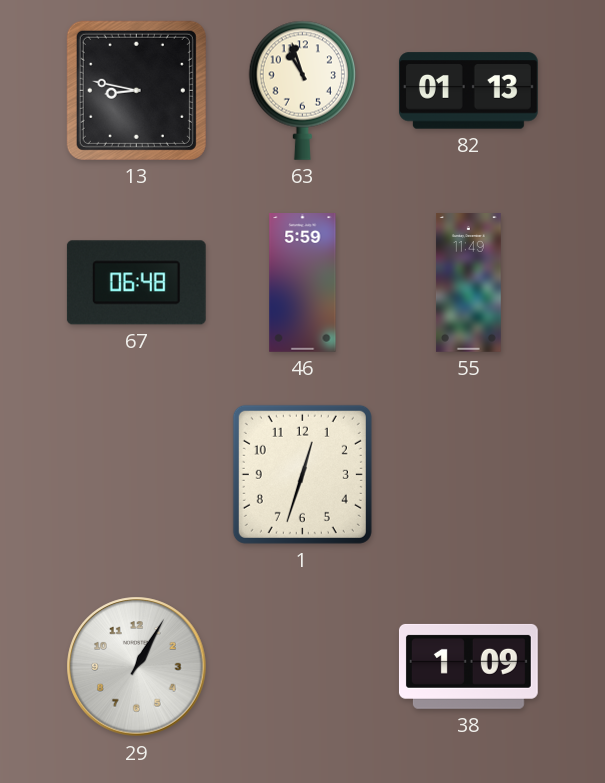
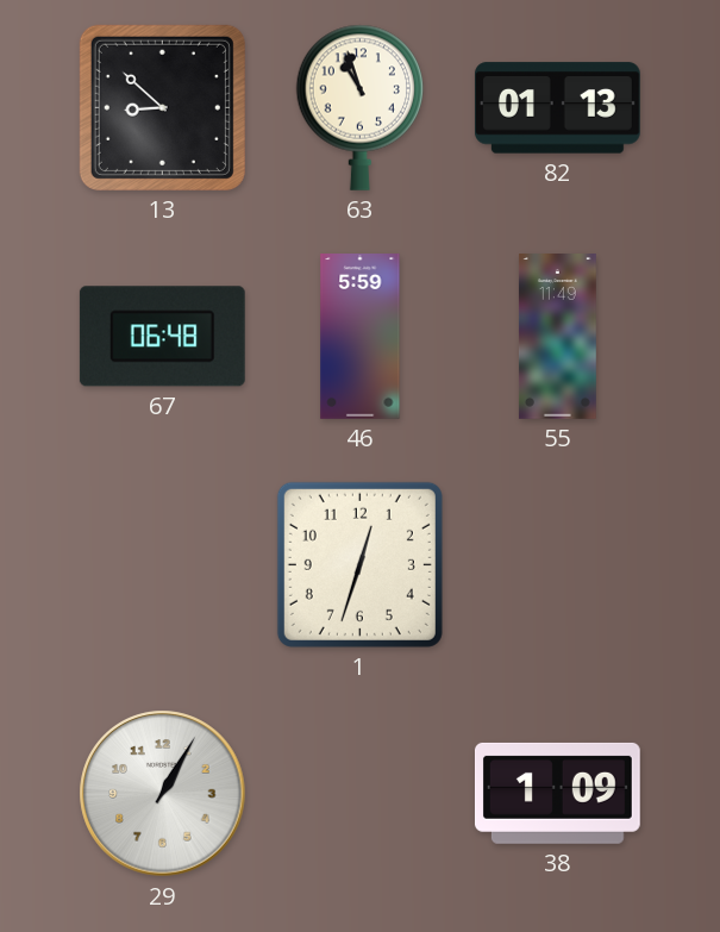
13: 8:47 -> 8:52
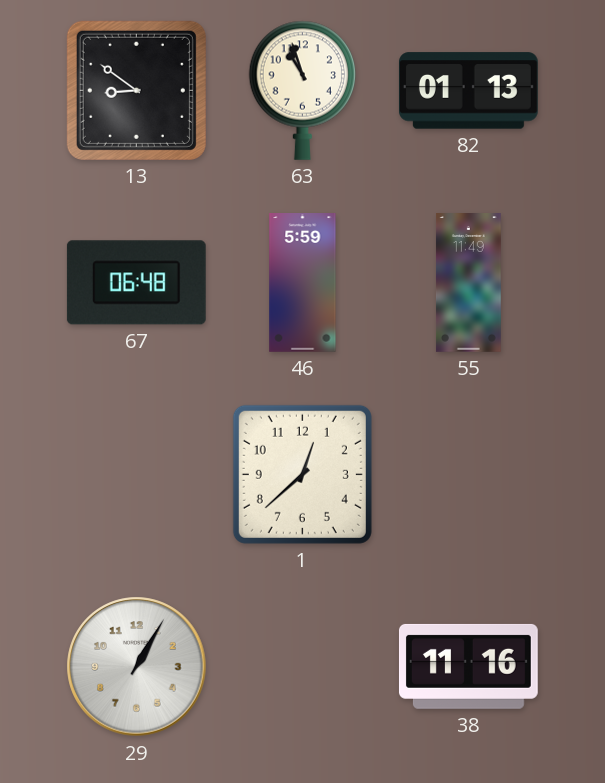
13: 8:52 -> 8:51
1: 12:33 -> 12:38
38: 1:09 -> 11:16
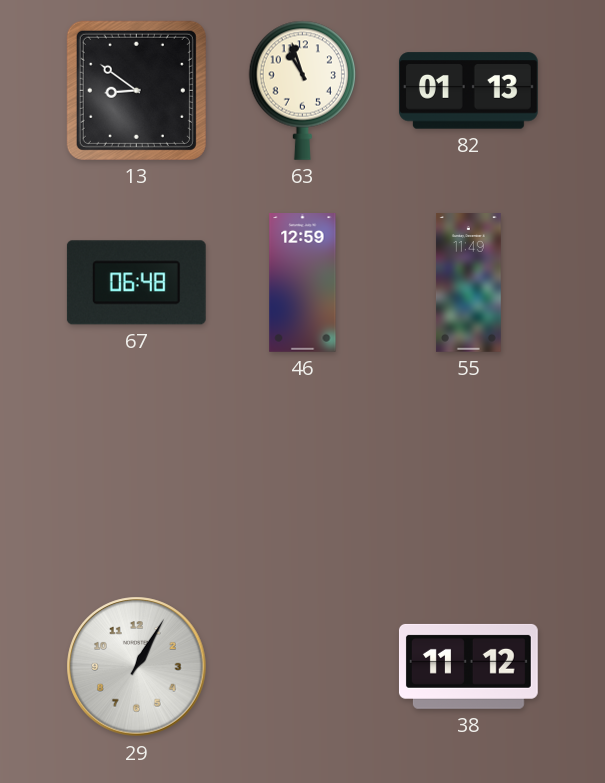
46: 5:59 -> 12:59
1: 12:38 -> none
38: 11:16 -> 11:12
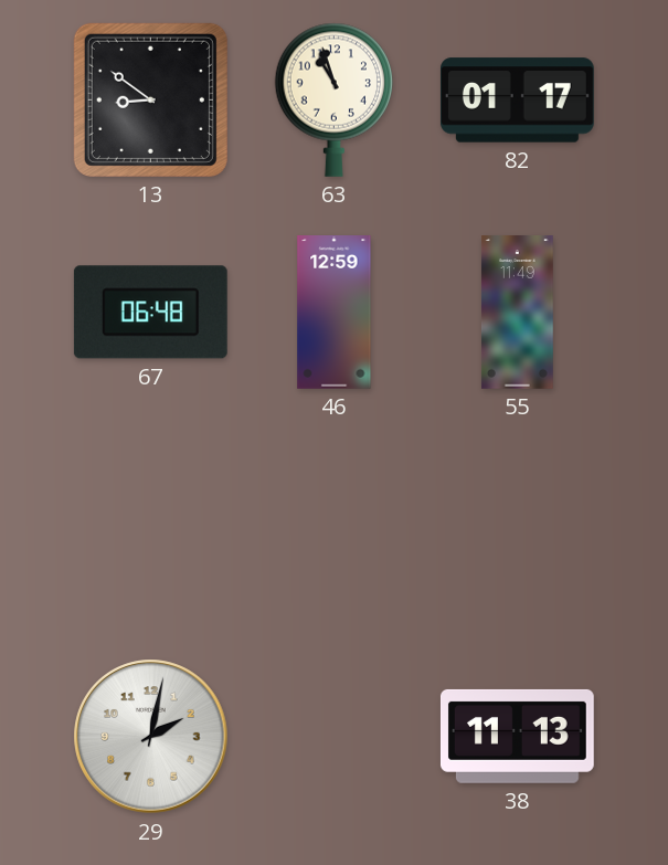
82: 01:13 -> 01:17
29: 1:05 -> 2:02
38: 11:12 -> 11:13
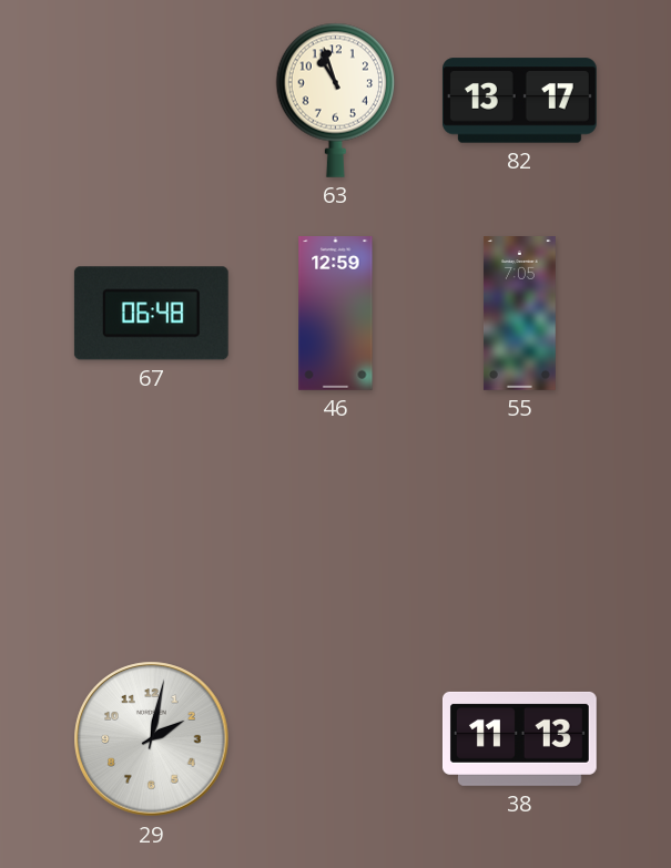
13: 8:51 -> none
82: 01:17 -> 13:17
55: 11:49 -> 7:05
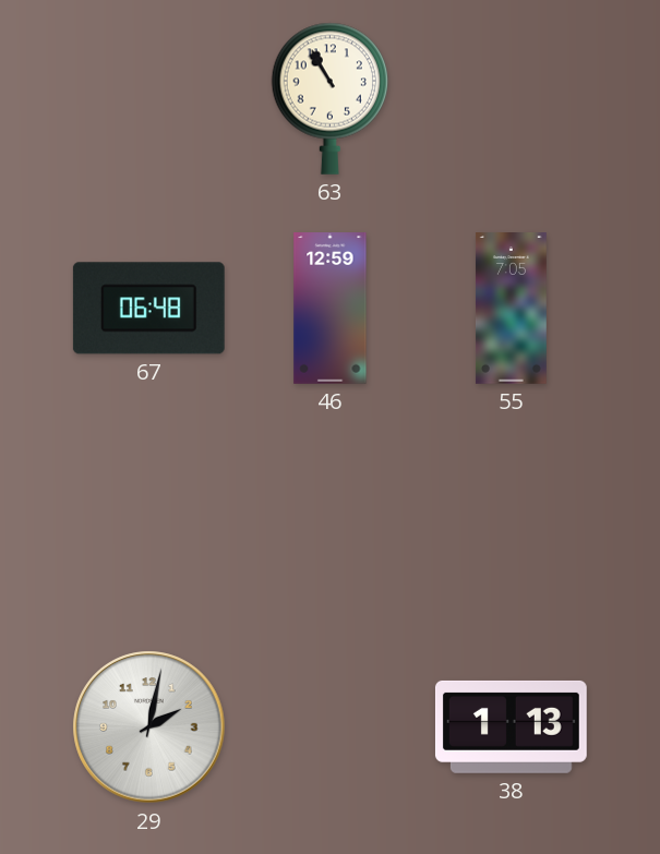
63: 10:57 -> 10:55
82: 13:17 -> none
38: 11:13 -> 1:13
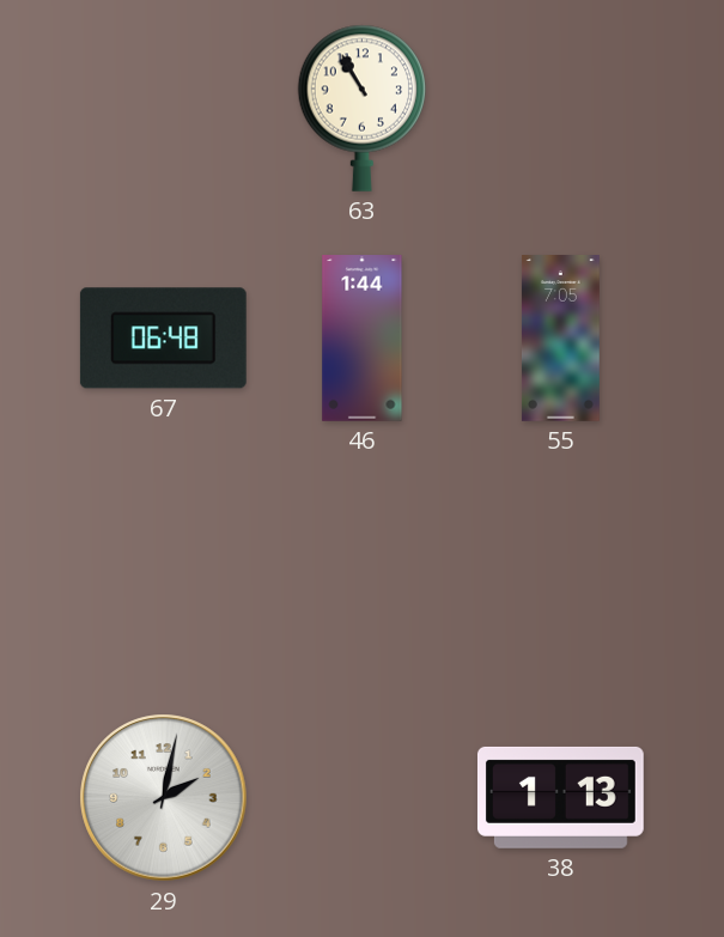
46: 12:59 -> 1:44
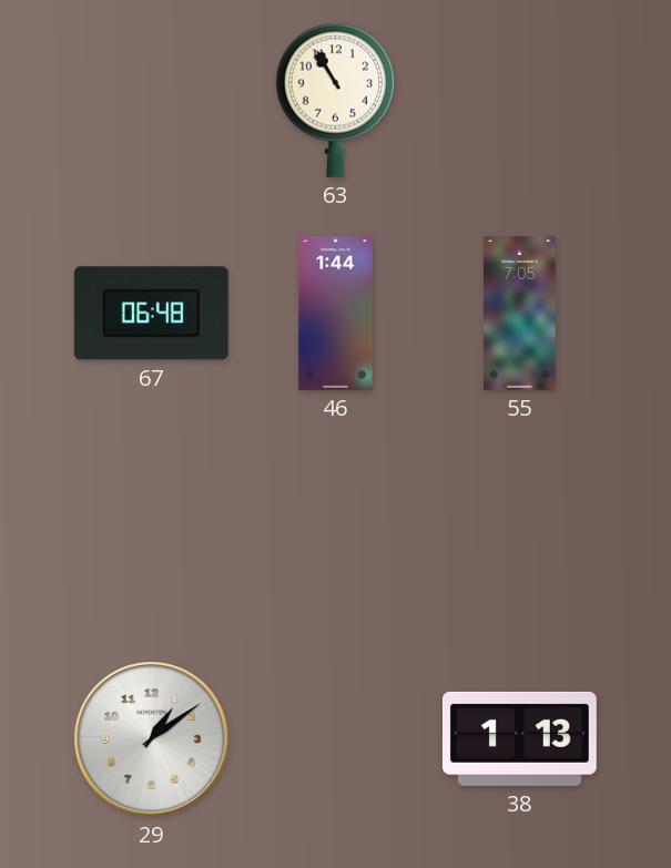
29: 2:02 -> 1:09
